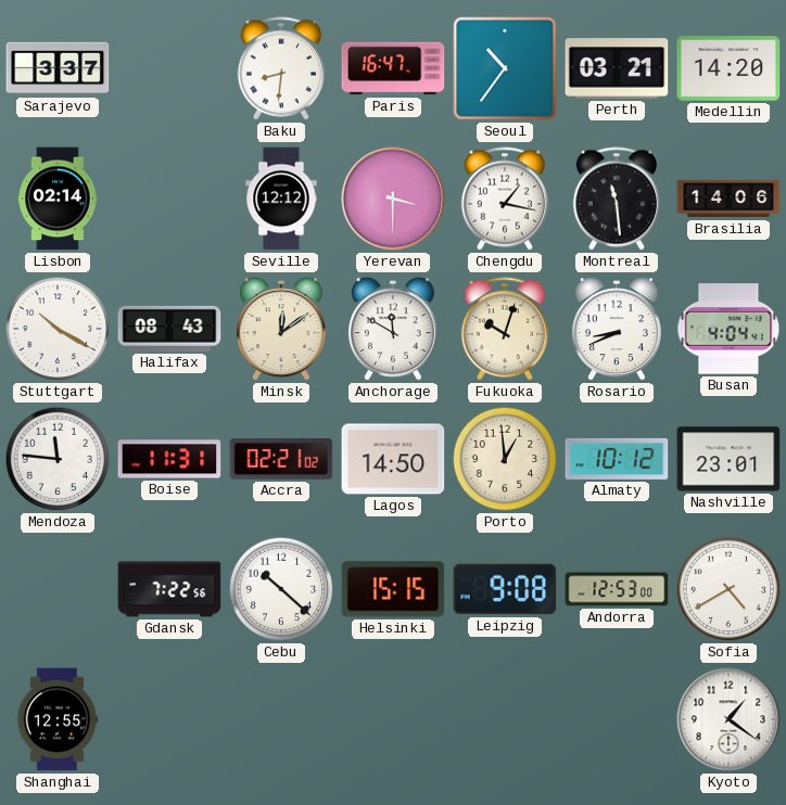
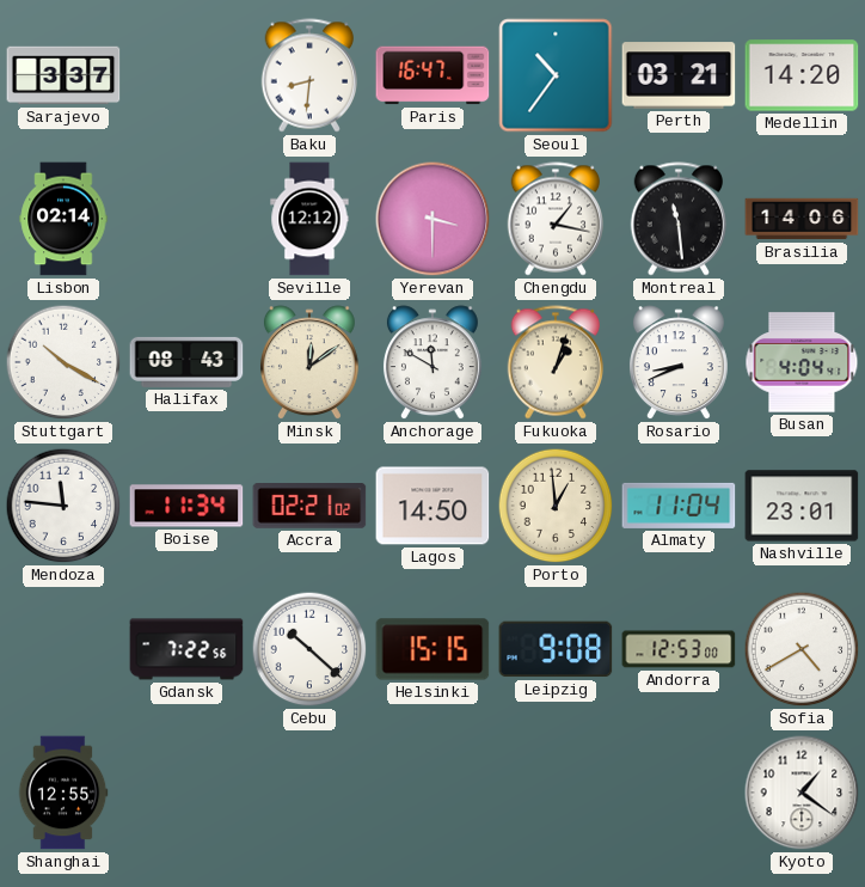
Fukuoka: 10:03 -> 1:03
Boise: 11:31 -> 11:34
Almaty: 10:12 -> 11:04
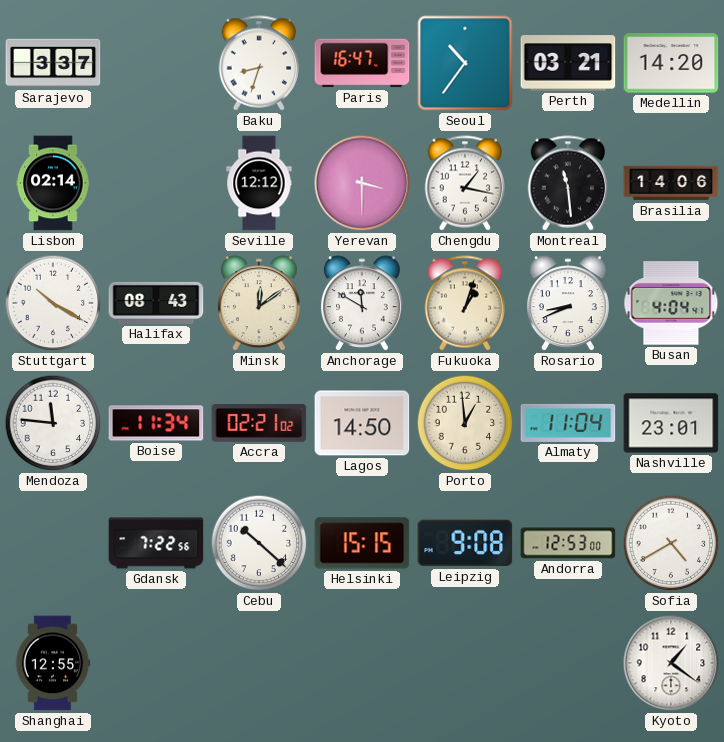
Baku: 8:31 -> 8:33
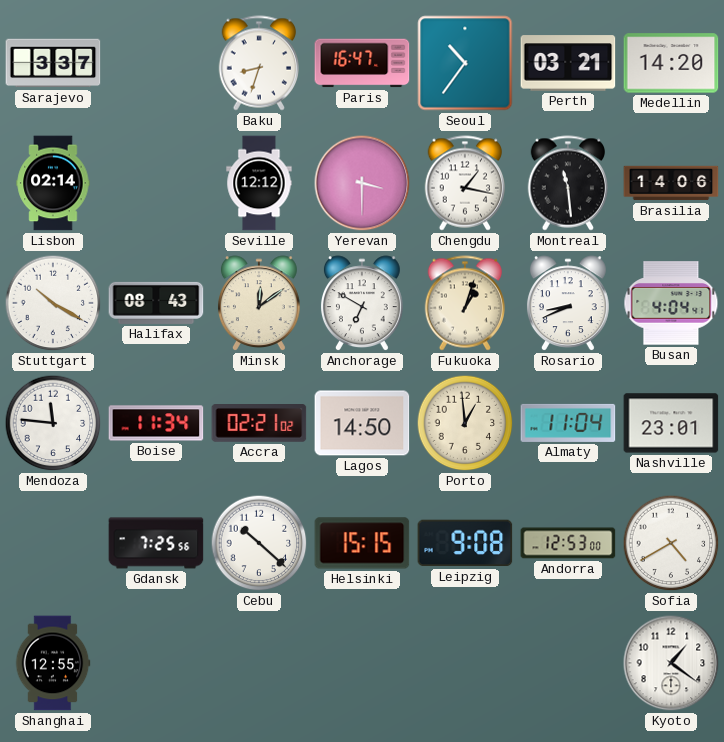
Anchorage: 11:50 -> 6:50
Gdansk: 7:22 -> 7:25
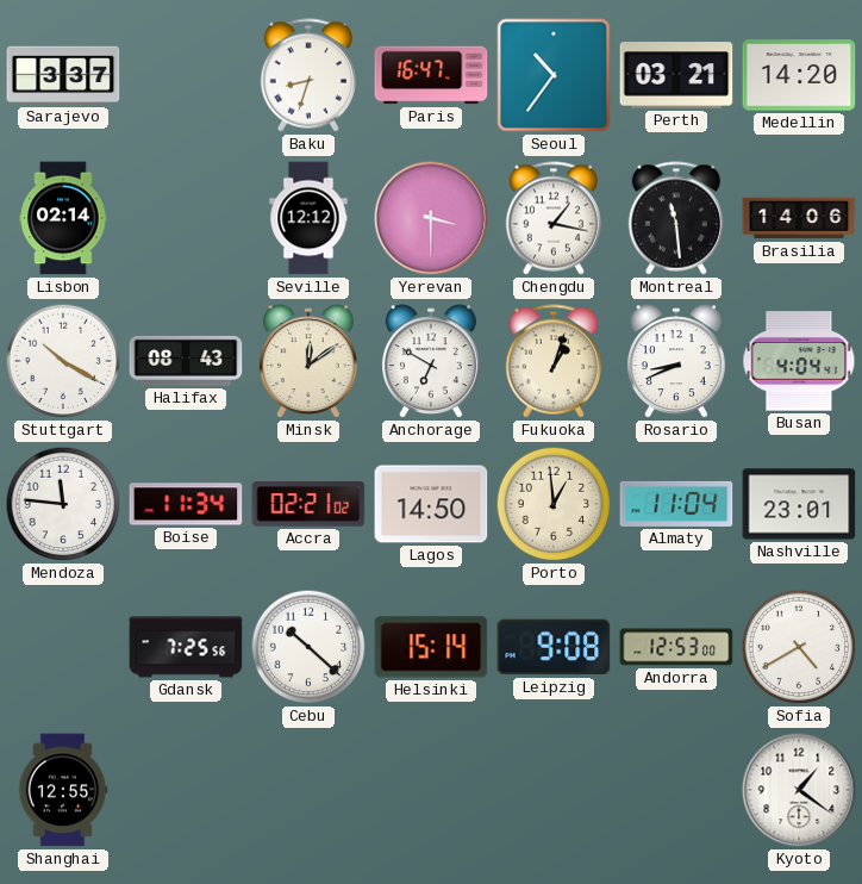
Helsinki: 15:15 -> 15:14
